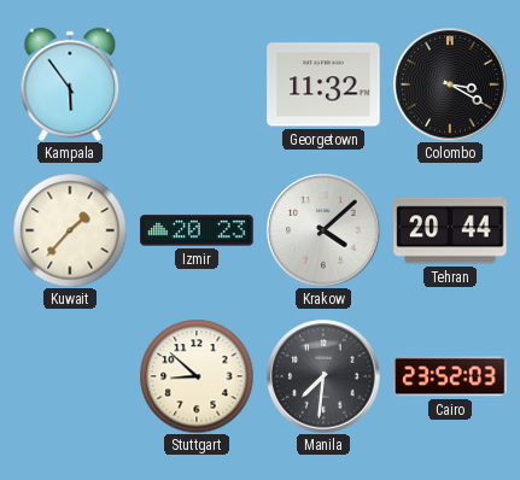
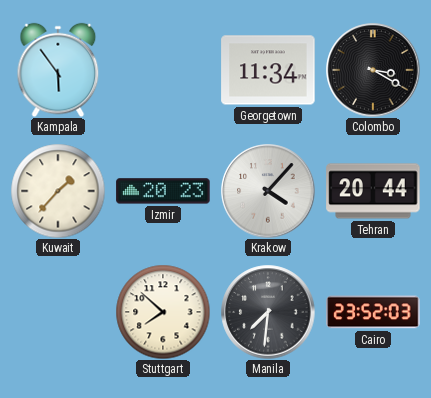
Georgetown: 11:32 -> 11:34
Krakow: 4:08 -> 4:07
Stuttgart: 8:52 -> 7:52
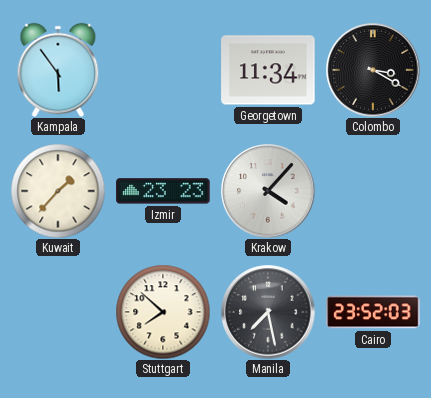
Izmir: 20:23 -> 23:23
Tehran: 20:44 -> none
Manila: 7:31 -> 7:28
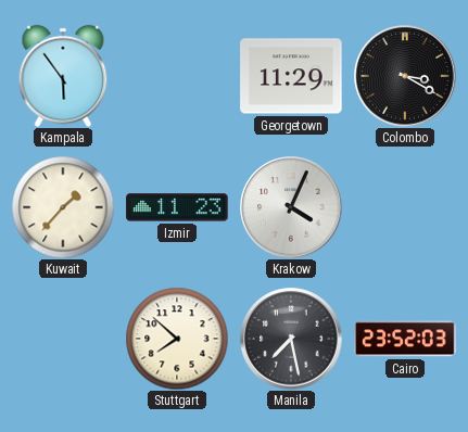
Georgetown: 11:34 -> 11:29
Izmir: 23:23 -> 11:23
Krakow: 4:07 -> 4:04
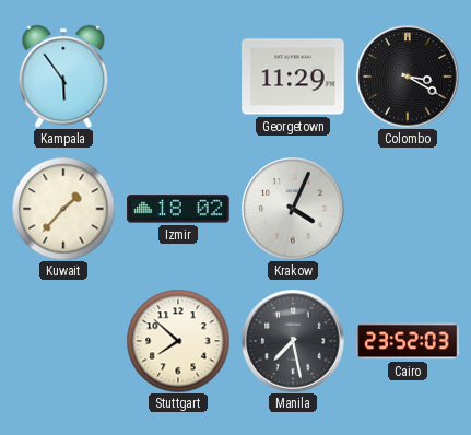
Izmir: 11:23 -> 18:02
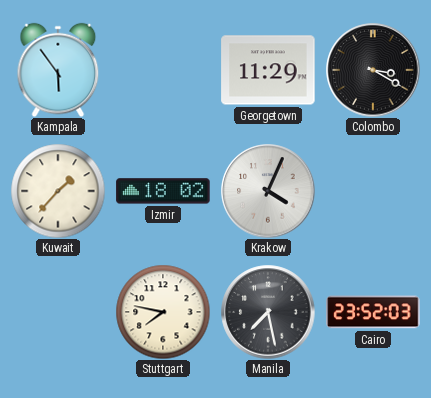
Stuttgart: 7:52 -> 7:47
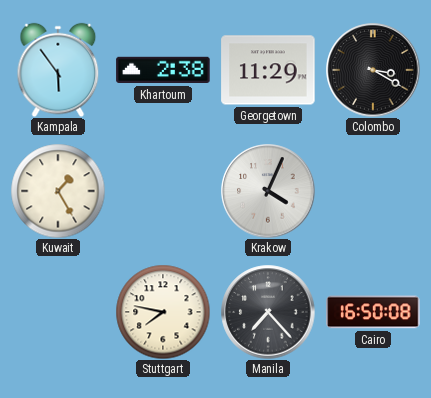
Khartoum: none -> 2:38
Kuwait: 1:37 -> 1:25
Izmir: 18:02 -> none
Manila: 7:28 -> 7:23
Cairo: 23:52 -> 16:50
